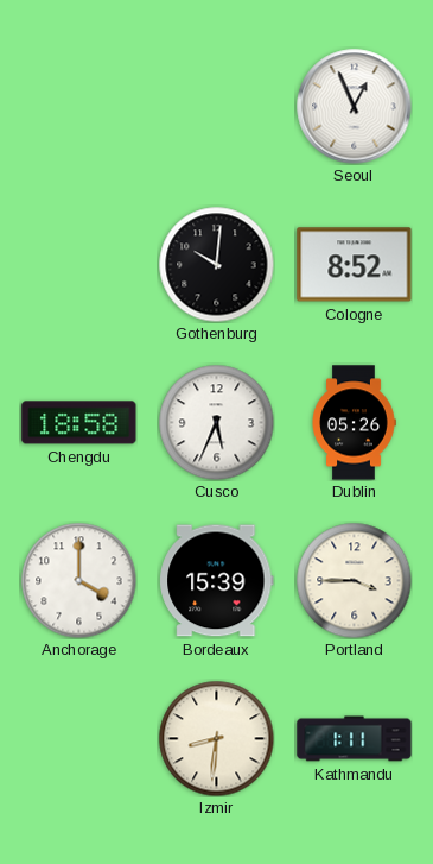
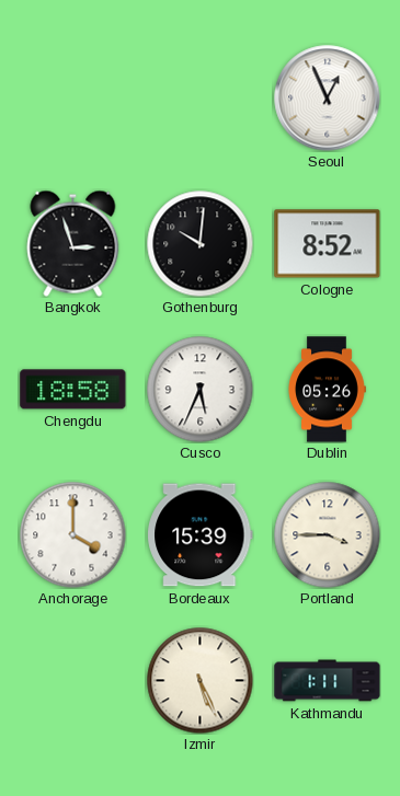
Bangkok: none -> 2:57
Izmir: 8:31 -> 5:26
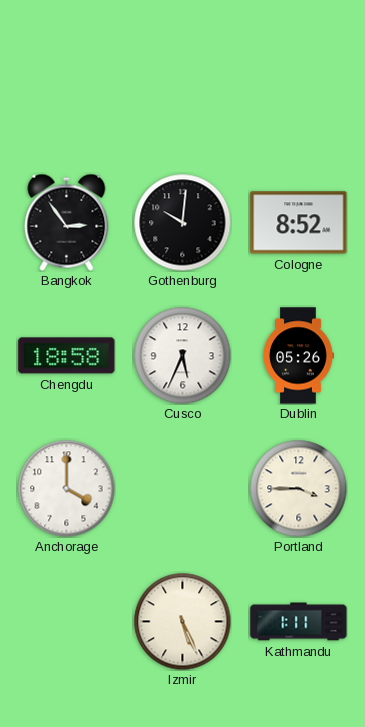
Seoul: 12:56 -> none
Bangkok: 2:57 -> 2:54
Bordeaux: 15:39 -> none
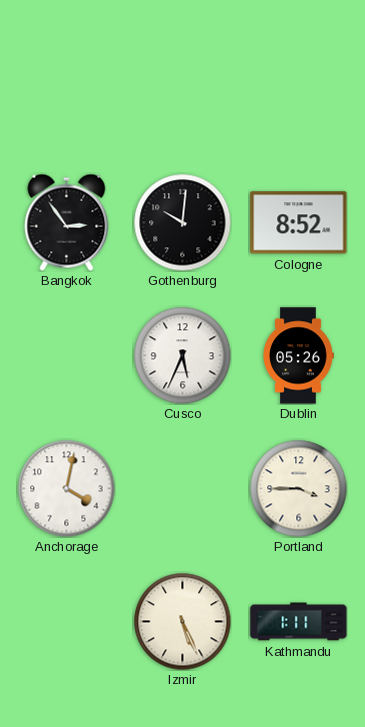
Chengdu: 18:58 -> none
Anchorage: 4:00 -> 4:02
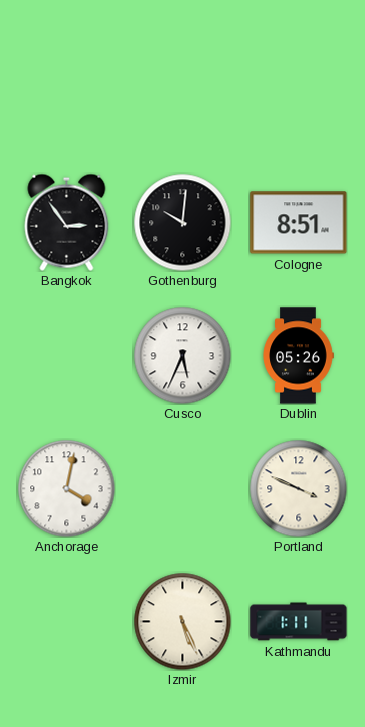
Cologne: 8:52 -> 8:51
Portland: 3:45 -> 3:49
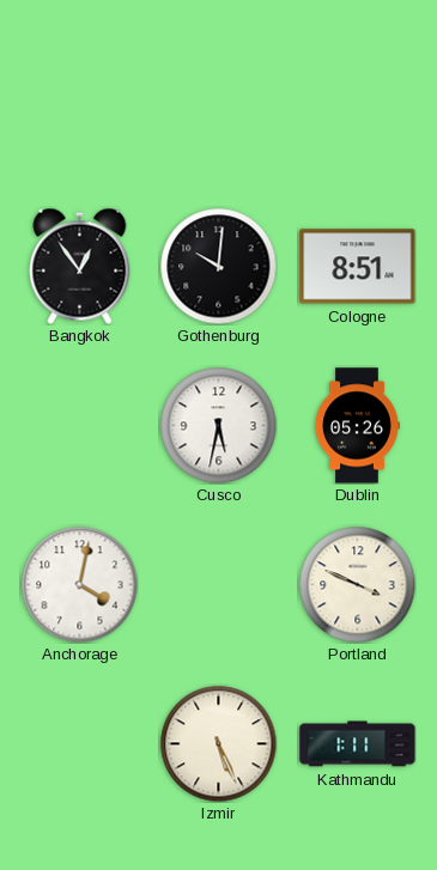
Bangkok: 2:54 -> 12:54
Cusco: 5:34 -> 5:32
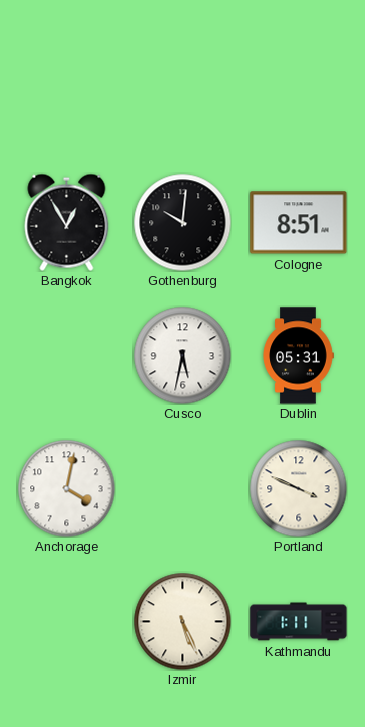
Bangkok: 12:54 -> 12:55
Dublin: 05:26 -> 05:31
